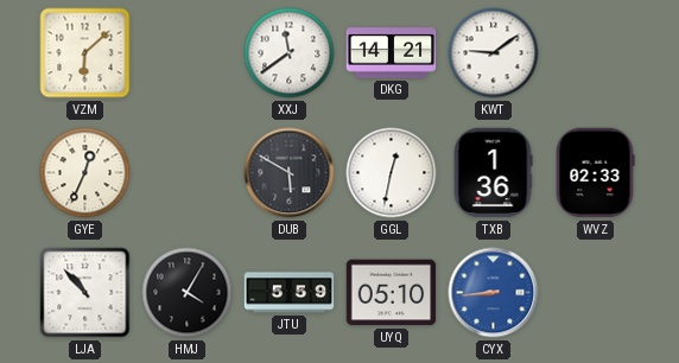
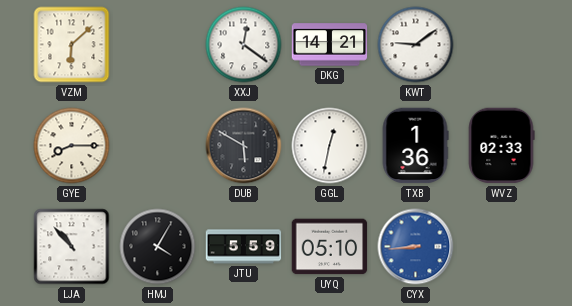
XXJ: 11:39 -> 12:21
GYE: 12:34 -> 8:15
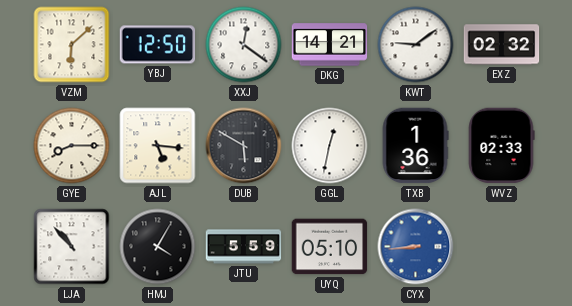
YBJ: none -> 12:50
EXZ: none -> 02:32
AJL: none -> 5:16
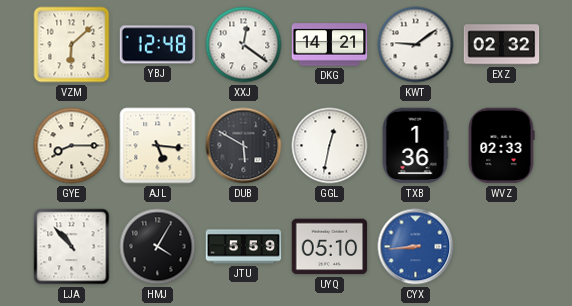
YBJ: 12:50 -> 12:48
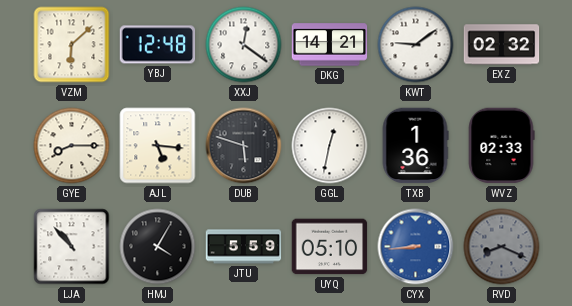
DUB: 5:50 -> 5:48
RVD: none -> 8:19
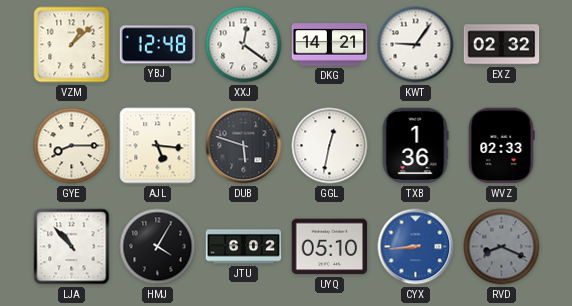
VZM: 6:08 -> 1:08
KWT: 9:09 -> 9:06
JTU: 5:59 -> 6:02
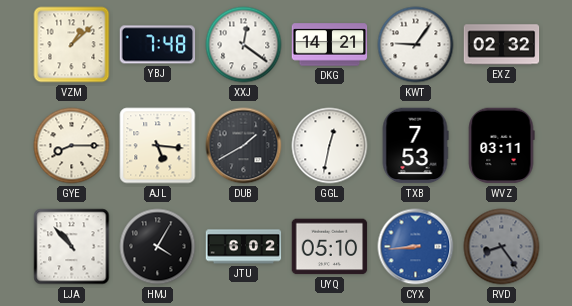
YBJ: 12:48 -> 7:48
DUB: 5:48 -> 1:40
TXB: 1:36 -> 7:53
WVZ: 02:33 -> 03:11
RVD: 8:19 -> 8:24
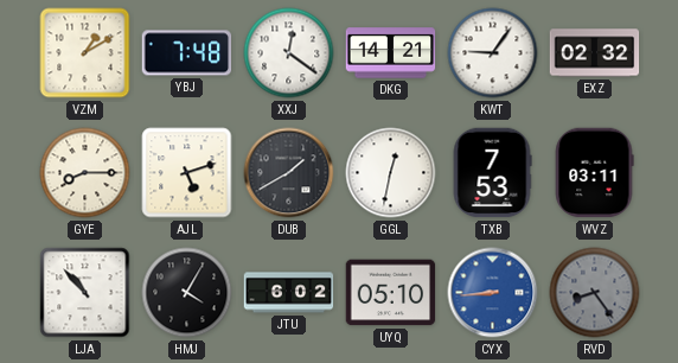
VZM: 1:08 -> 1:10
AJL: 5:16 -> 5:12
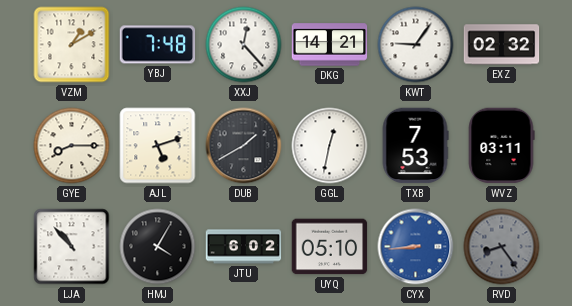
XXJ: 12:21 -> 12:23
